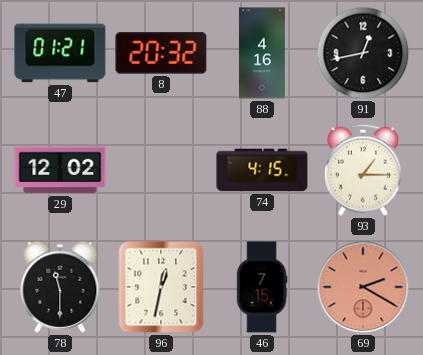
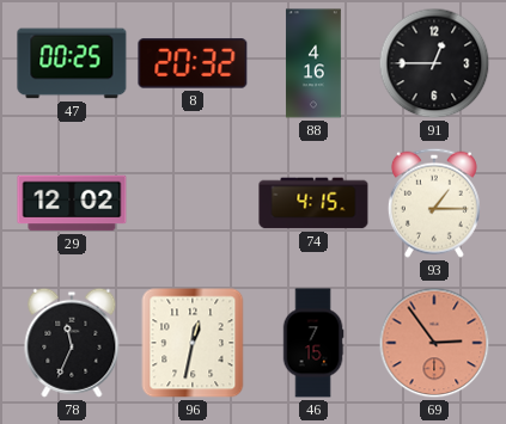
47: 01:21 -> 00:25
91: 12:43 -> 12:45
78: 11:30 -> 11:34
69: 2:20 -> 2:54
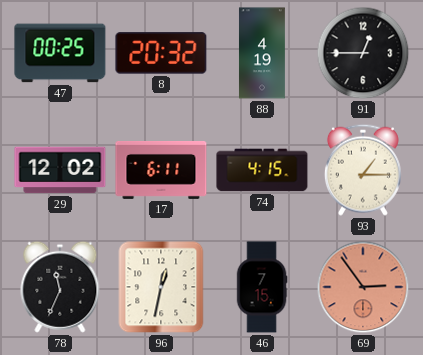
88: 4:16 -> 4:19
17: none -> 6:11
